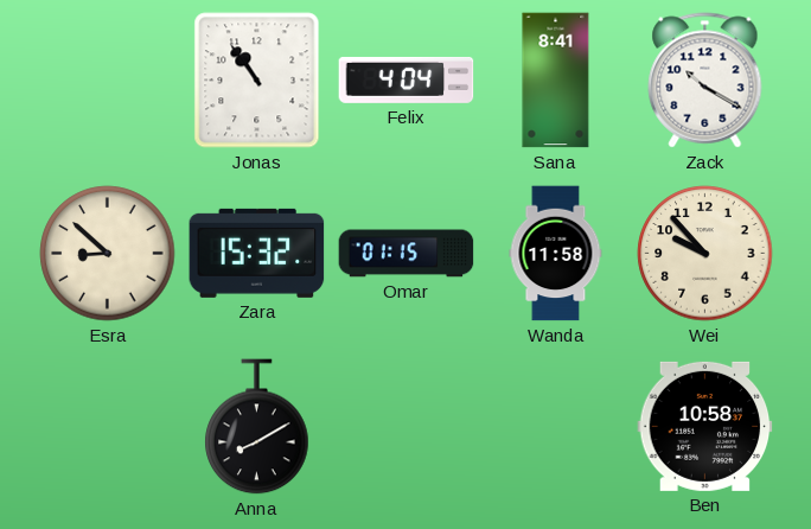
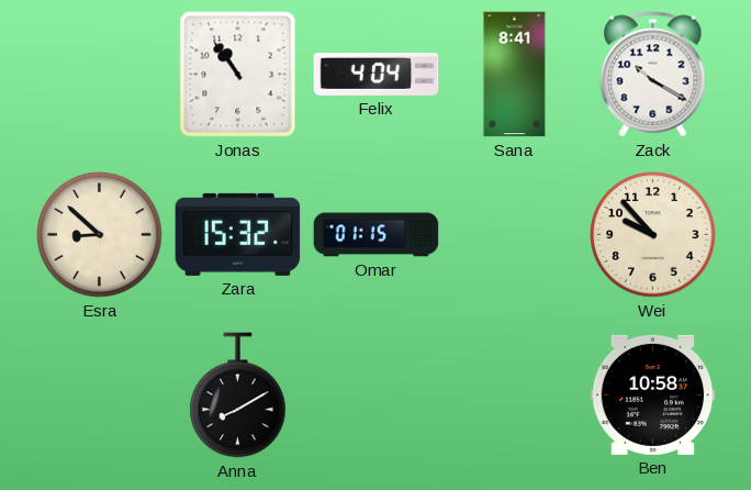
Wanda: 11:58 -> none
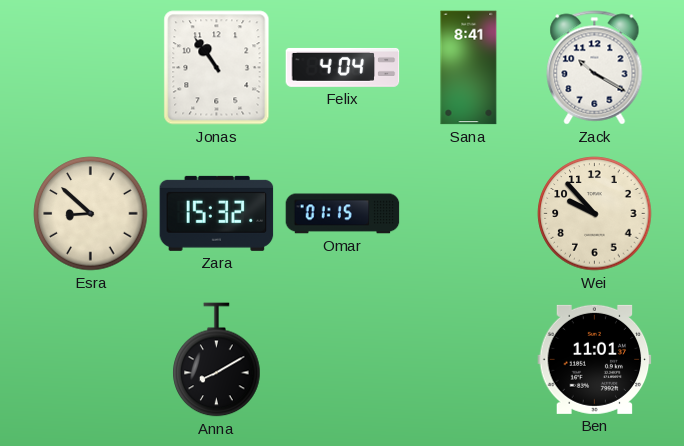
Ben: 10:58 -> 11:01
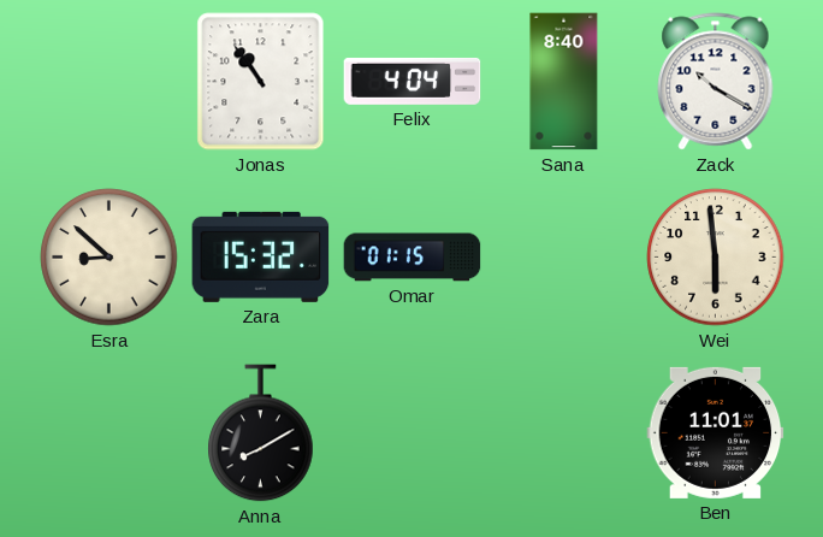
Sana: 8:41 -> 8:40
Wei: 9:53 -> 5:59
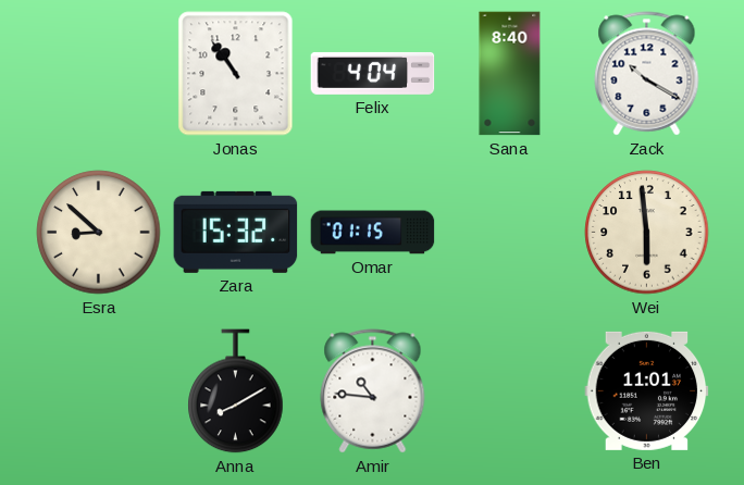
Amir: none -> 10:46
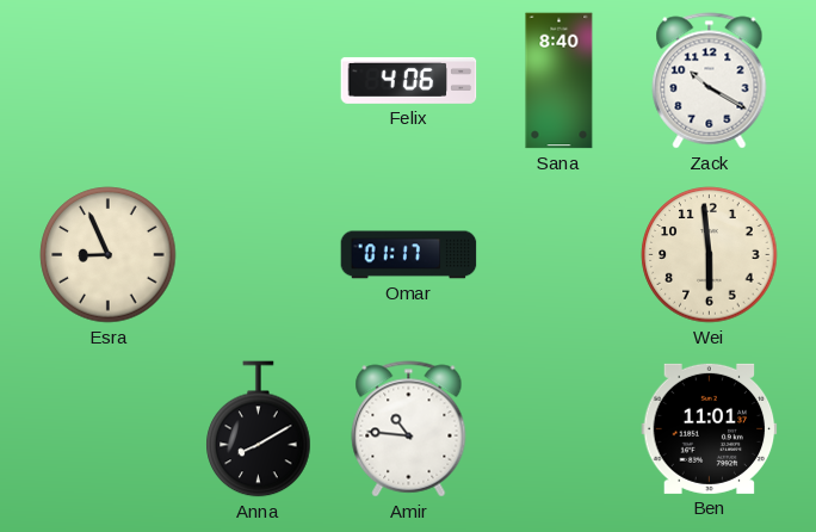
Jonas: 10:54 -> none
Felix: 4:04 -> 4:06
Esra: 8:52 -> 8:56
Zara: 15:32 -> none
Omar: 01:15 -> 01:17
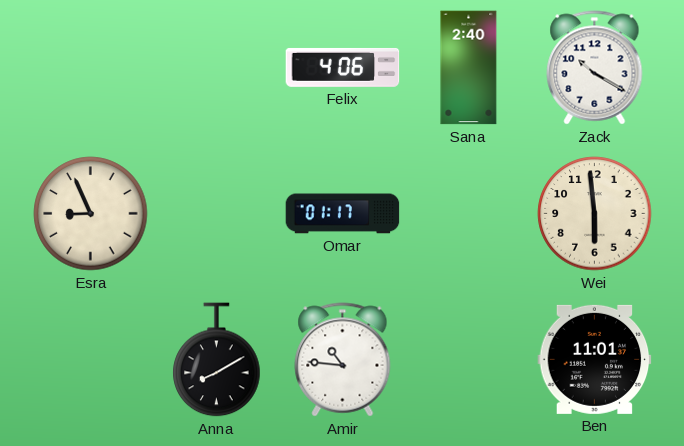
Sana: 8:40 -> 2:40
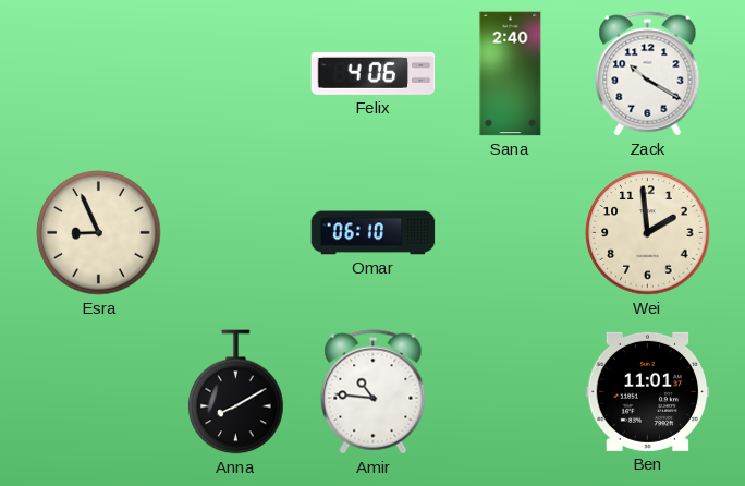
Omar: 01:17 -> 06:10
Wei: 5:59 -> 1:59
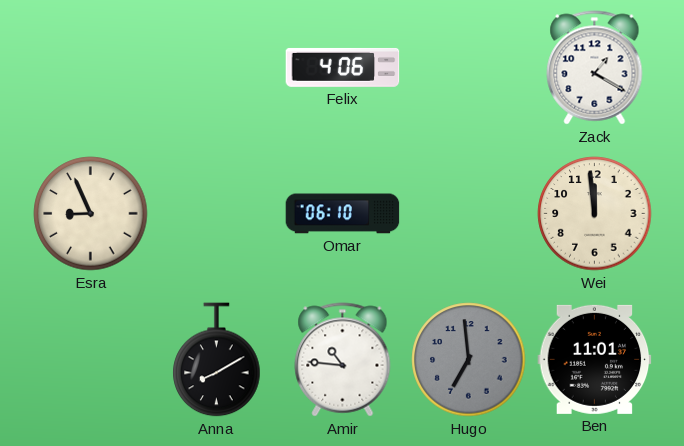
Sana: 2:40 -> none
Zack: 10:20 -> 1:20
Wei: 1:59 -> 11:59
Hugo: none -> 6:59
